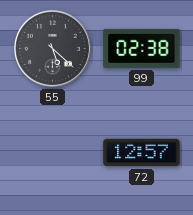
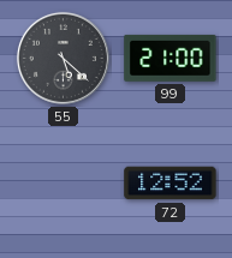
99: 02:38 -> 21:00
72: 12:57 -> 12:52
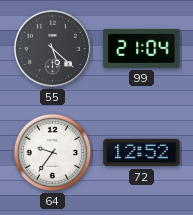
99: 21:00 -> 21:04
64: none -> 9:36
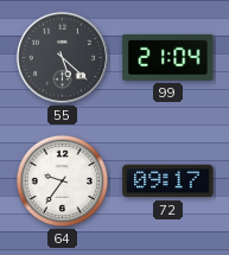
72: 12:52 -> 09:17
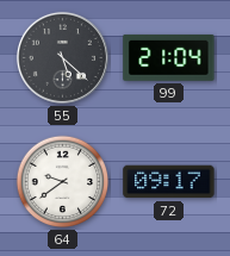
64: 9:36 -> 9:39
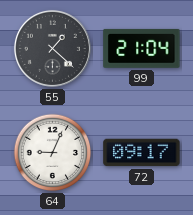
55: 5:22 -> 1:22
64: 9:39 -> 9:04
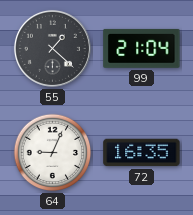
72: 09:17 -> 16:35
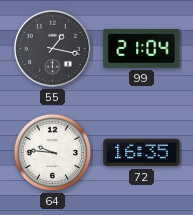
55: 1:22 -> 1:17
64: 9:04 -> 9:46
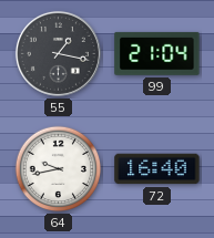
64: 9:46 -> 9:43
72: 16:35 -> 16:40
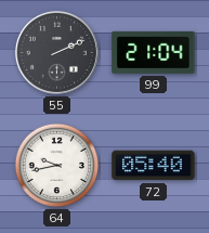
55: 1:17 -> 2:11
72: 16:40 -> 05:40
